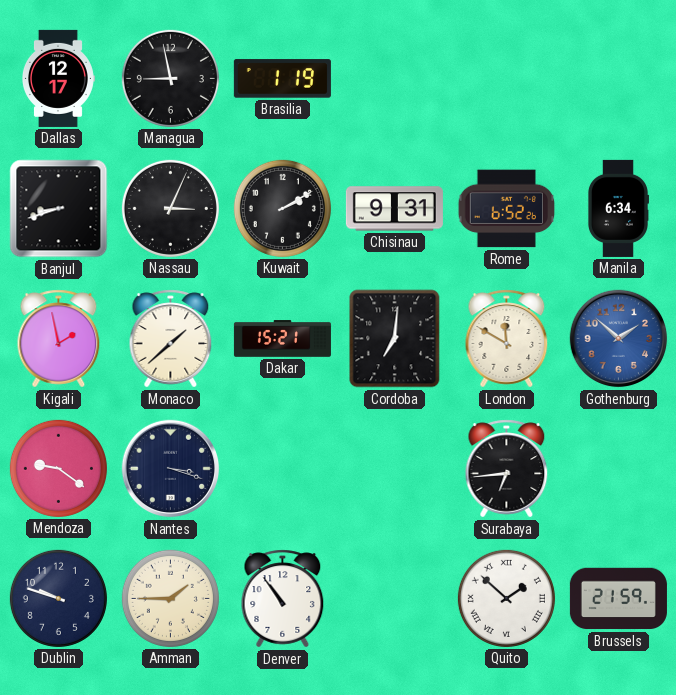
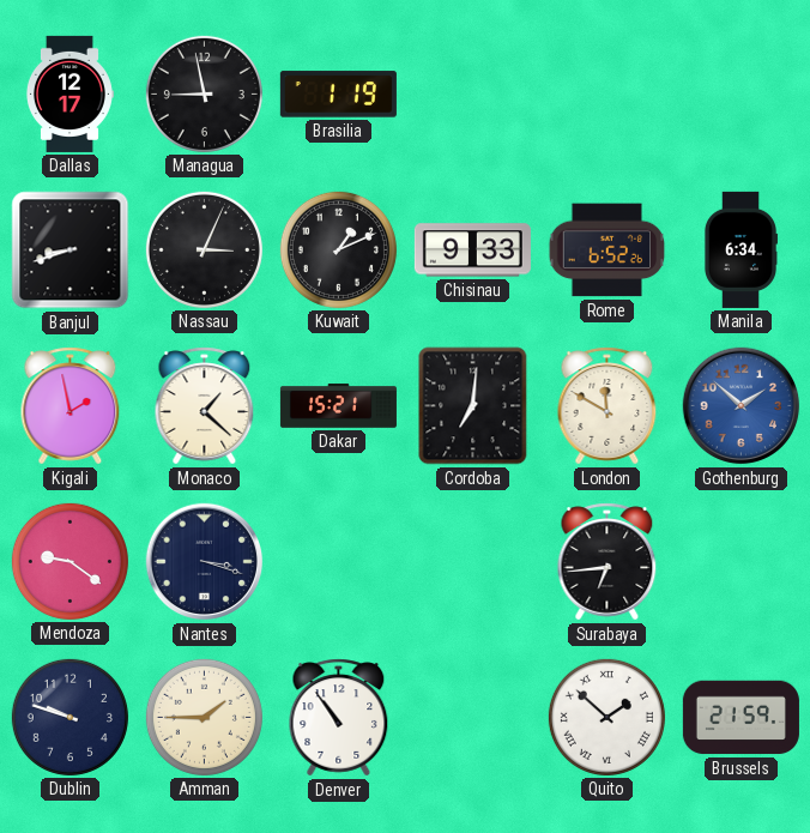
Kuwait: 2:10 -> 1:11
Chisinau: 9:31 -> 9:33
Monaco: 1:38 -> 1:22
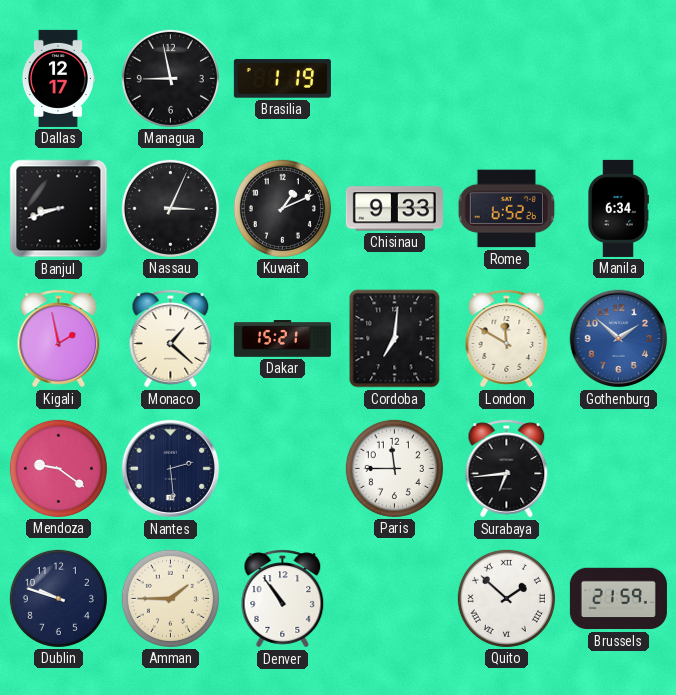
Nantes: 3:18 -> 2:29
Paris: none -> 11:45
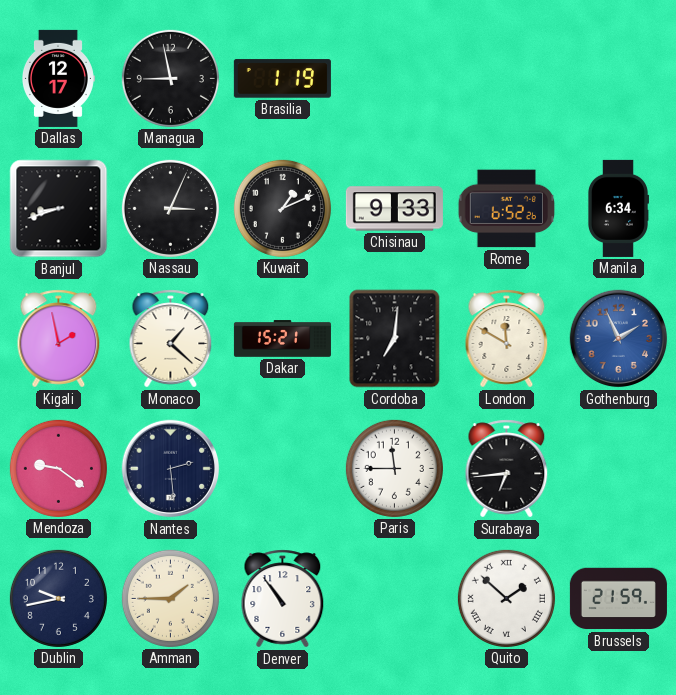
Gothenburg: 1:52 -> 1:56
Dublin: 9:48 -> 9:43
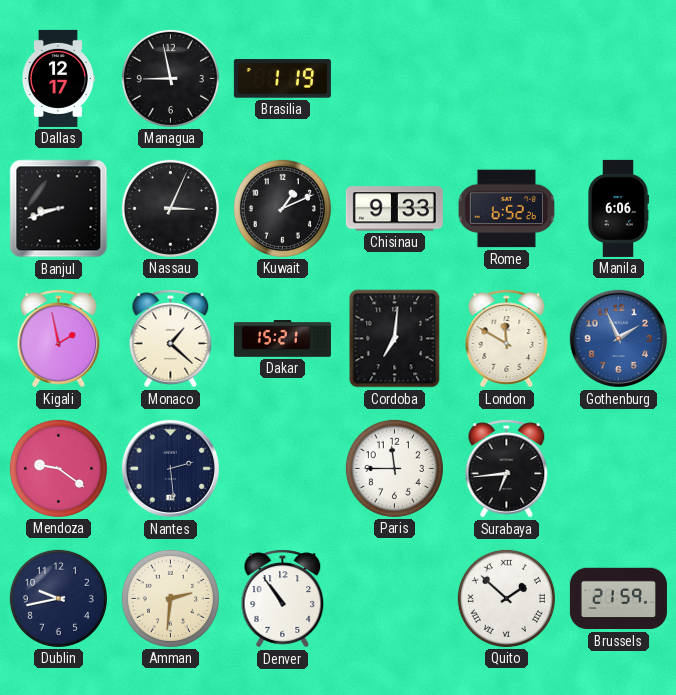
Manila: 6:34 -> 6:06
Amman: 1:45 -> 2:31
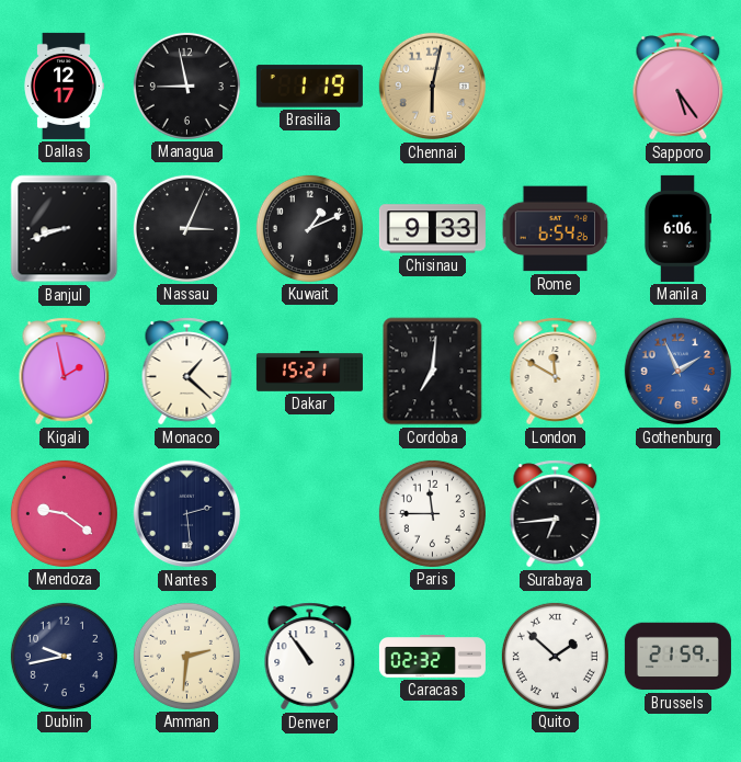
Chennai: none -> 6:02
Sapporo: none -> 5:24
Rome: 6:52 -> 6:54
Caracas: none -> 02:32
